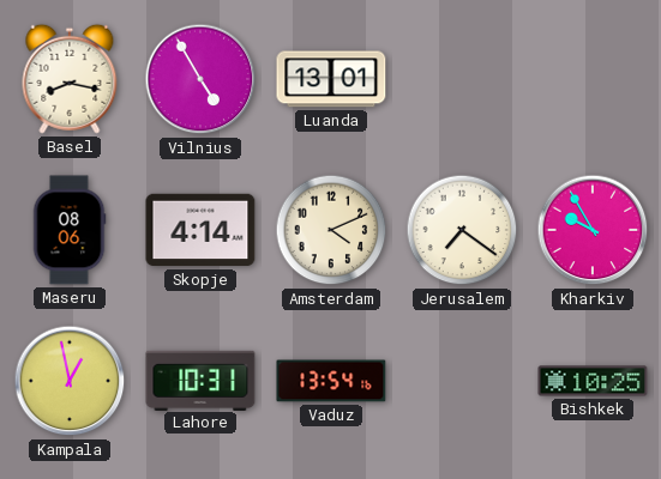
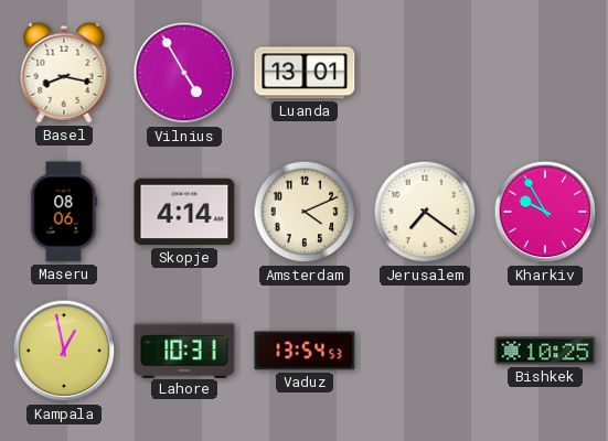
Vaduz: 13:54:16 -> 13:54:53
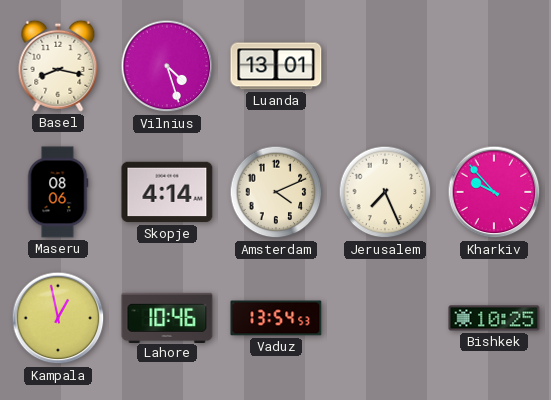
Vilnius: 4:55 -> 4:27
Jerusalem: 7:21 -> 7:26
Kharkiv: 9:55 -> 9:53
Lahore: 10:31 -> 10:46
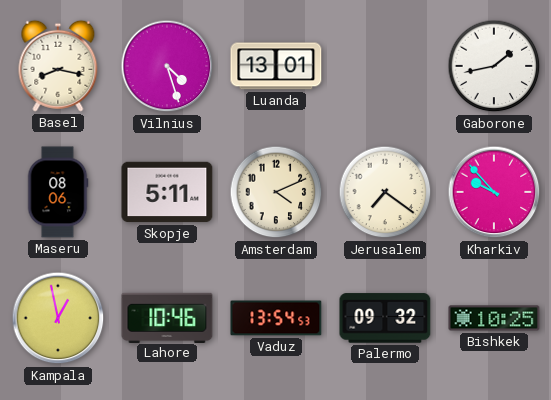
Gaborone: none -> 1:43
Skopje: 4:14 -> 5:11
Jerusalem: 7:26 -> 7:21
Palermo: none -> 09:32
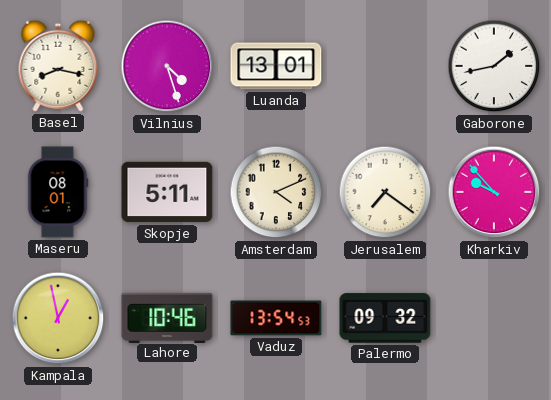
Maseru: 08:06 -> 08:01
Bishkek: 10:25 -> none
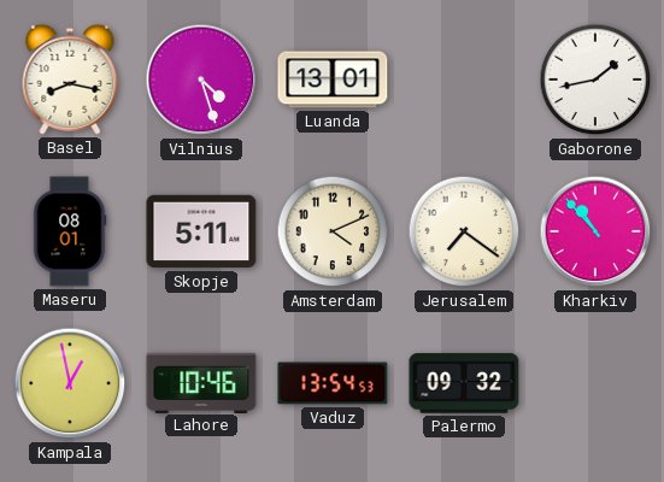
Kharkiv: 9:53 -> 10:53
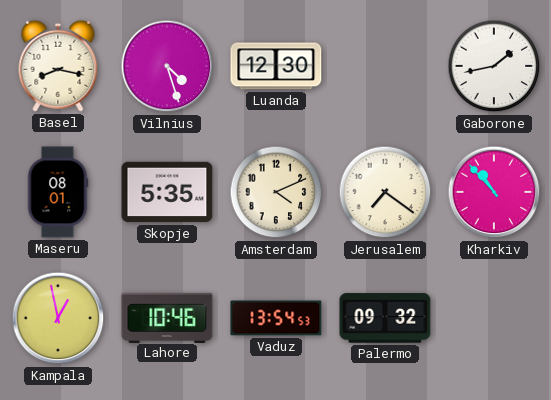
Luanda: 13:01 -> 12:30
Skopje: 5:11 -> 5:35
